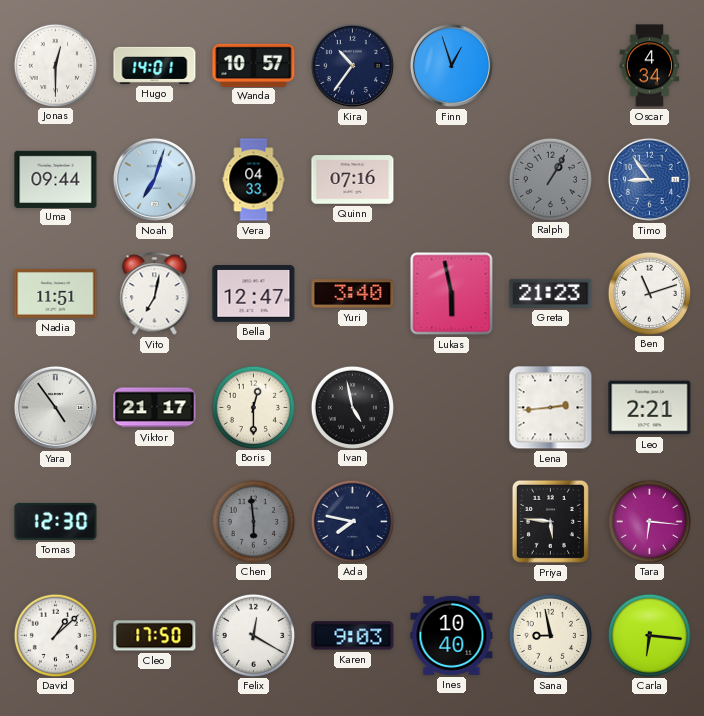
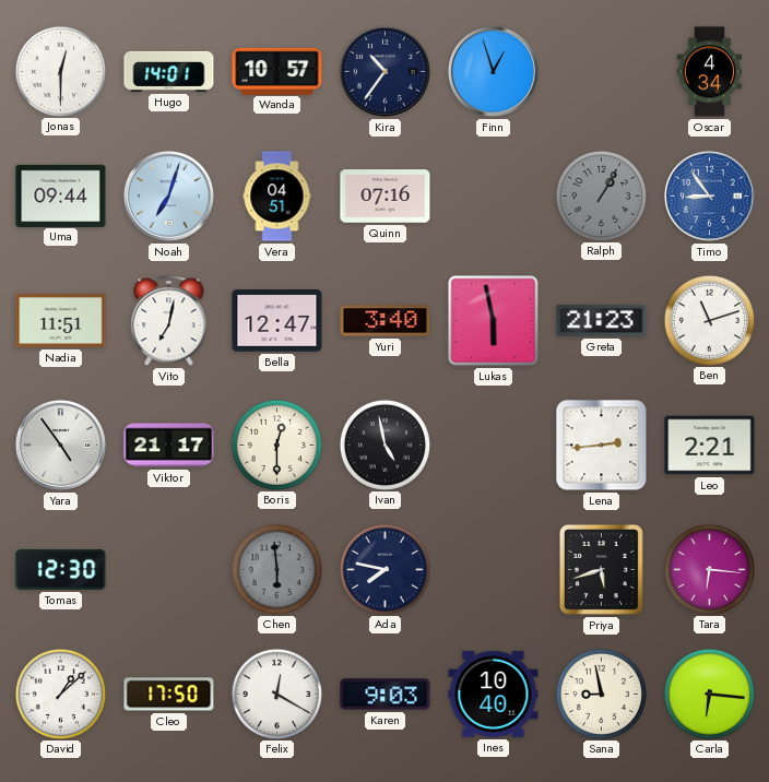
Vera: 04:33 -> 04:51
Priya: 5:46 -> 5:42
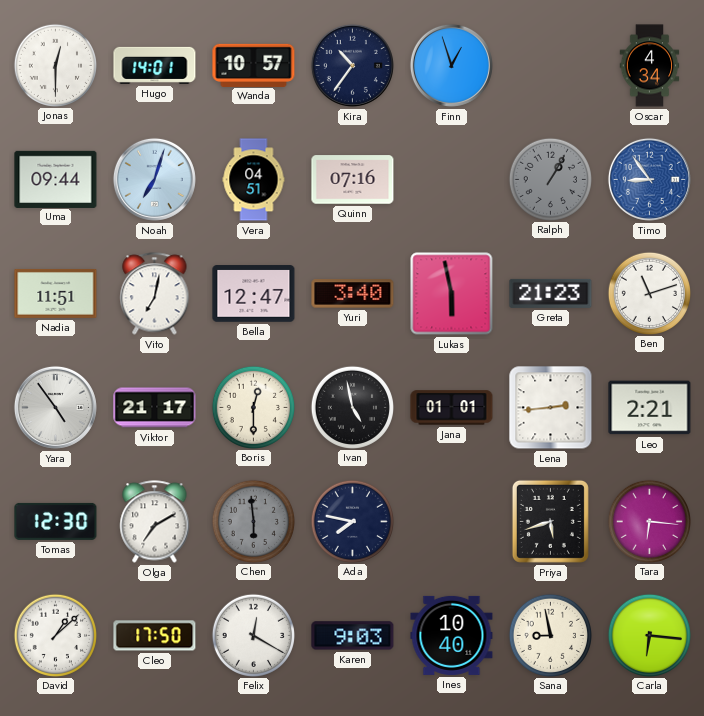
Jana: none -> 01:01
Olga: none -> 7:10
